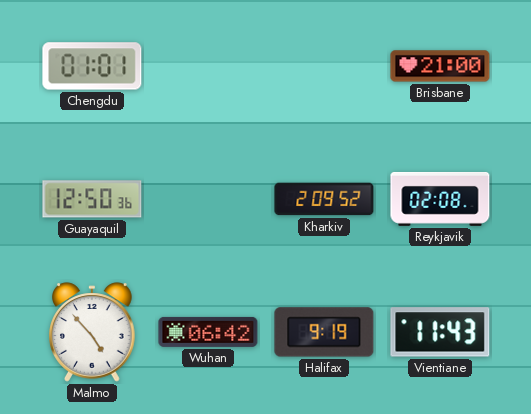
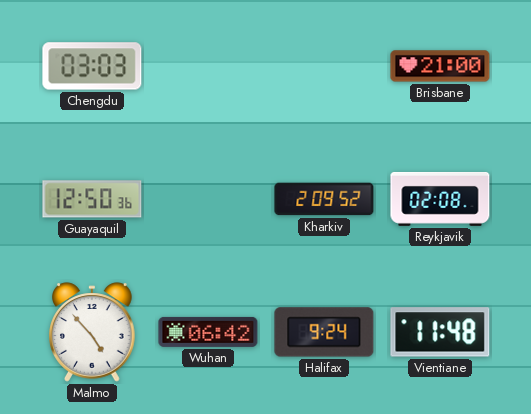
Chengdu: 01:01 -> 03:03
Halifax: 9:19 -> 9:24
Vientiane: 11:43 -> 11:48
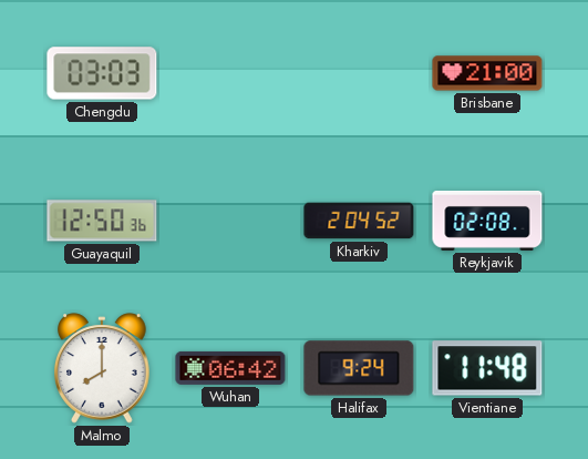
Kharkiv: 2:09 -> 2:04
Malmo: 4:53 -> 8:00
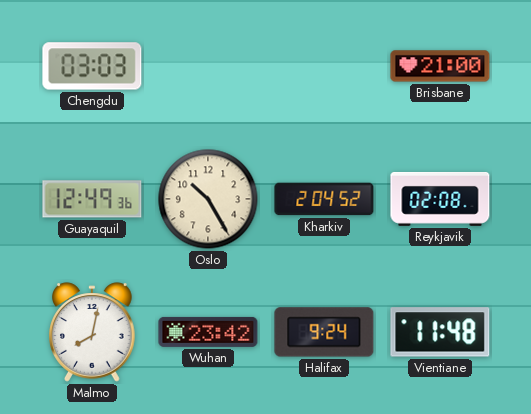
Guayaquil: 12:50 -> 12:49
Oslo: none -> 10:25
Malmo: 8:00 -> 8:02
Wuhan: 06:42 -> 23:42
